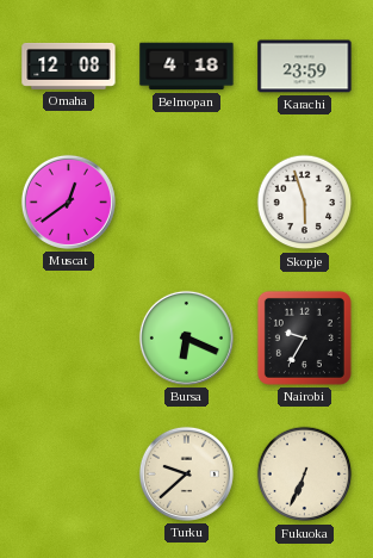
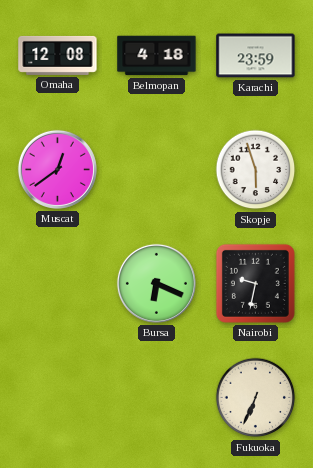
Nairobi: 9:35 -> 9:32
Turku: 9:38 -> none
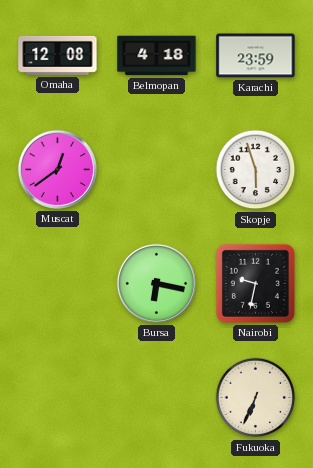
Bursa: 6:19 -> 6:17
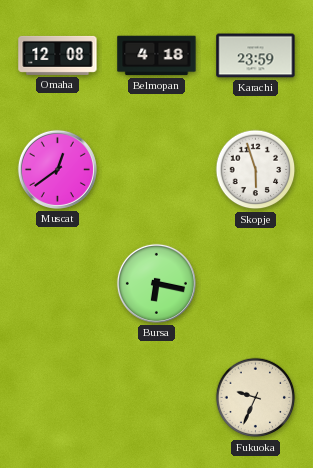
Nairobi: 9:32 -> none
Fukuoka: 6:34 -> 9:34
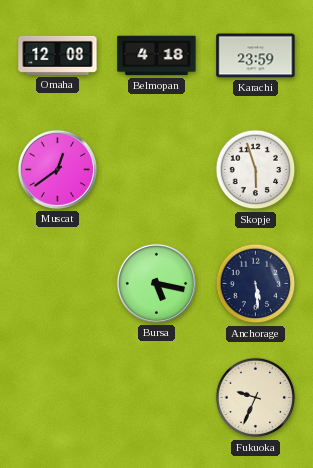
Bursa: 6:17 -> 5:17
Anchorage: none -> 5:29
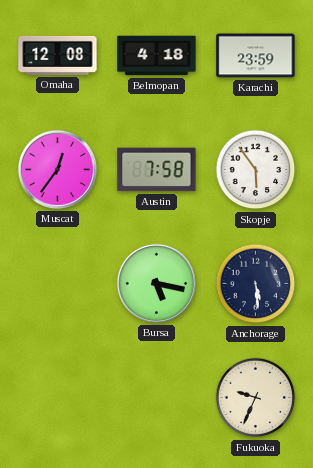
Muscat: 12:39 -> 12:36
Austin: none -> 7:58
Skopje: 5:57 -> 5:54
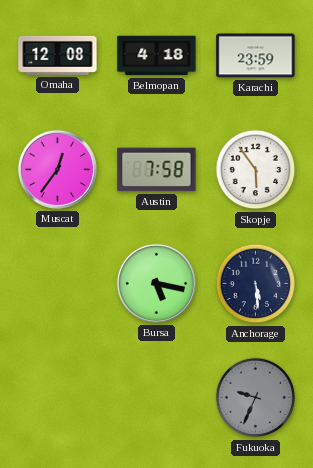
Fukuoka dial: cream -> grey
